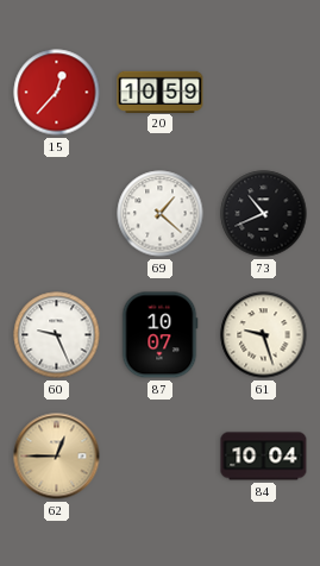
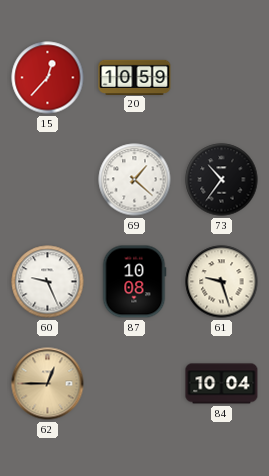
73: 10:41 -> 10:36
87: 10:07 -> 10:08
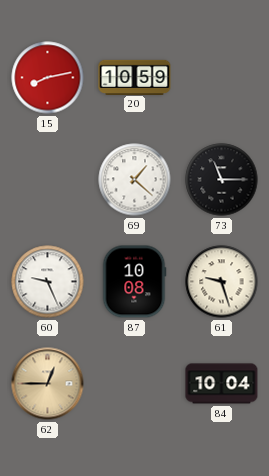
15: 12:37 -> 8:13
73: 10:36 -> 11:15
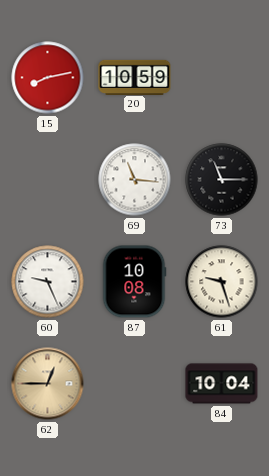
69: 1:22 -> 11:16
